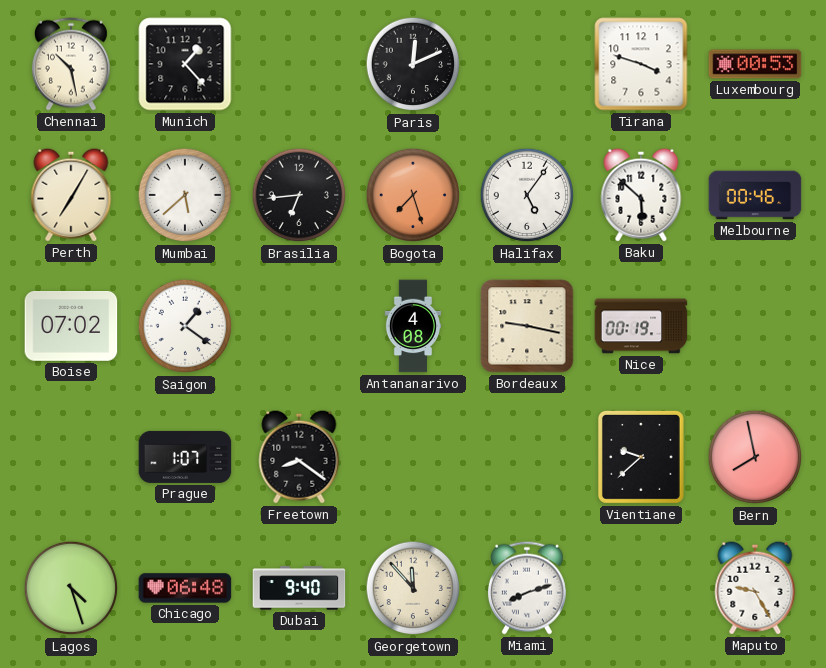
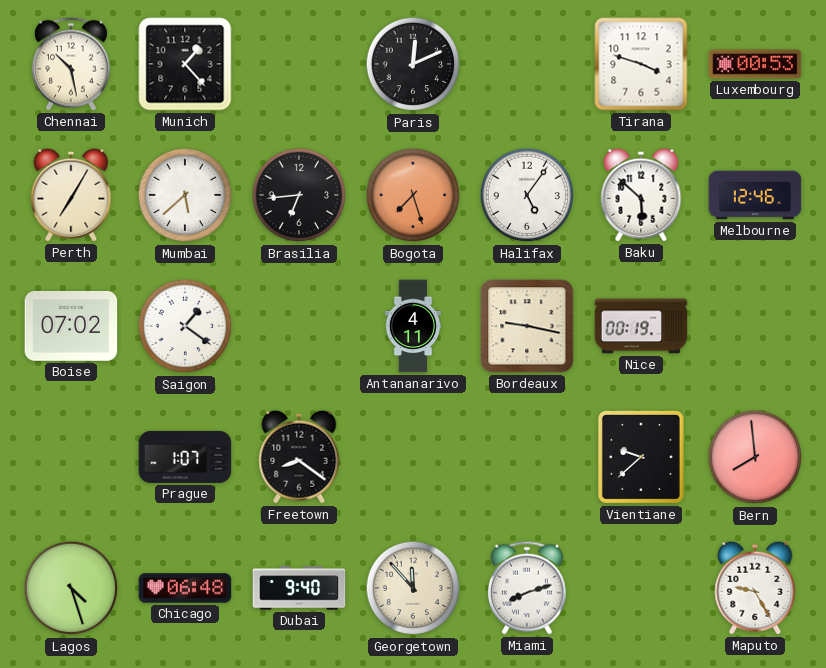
Melbourne: 00:46 -> 12:46
Antananarivo: 4:08 -> 4:11
Bern: 7:58 -> 7:59
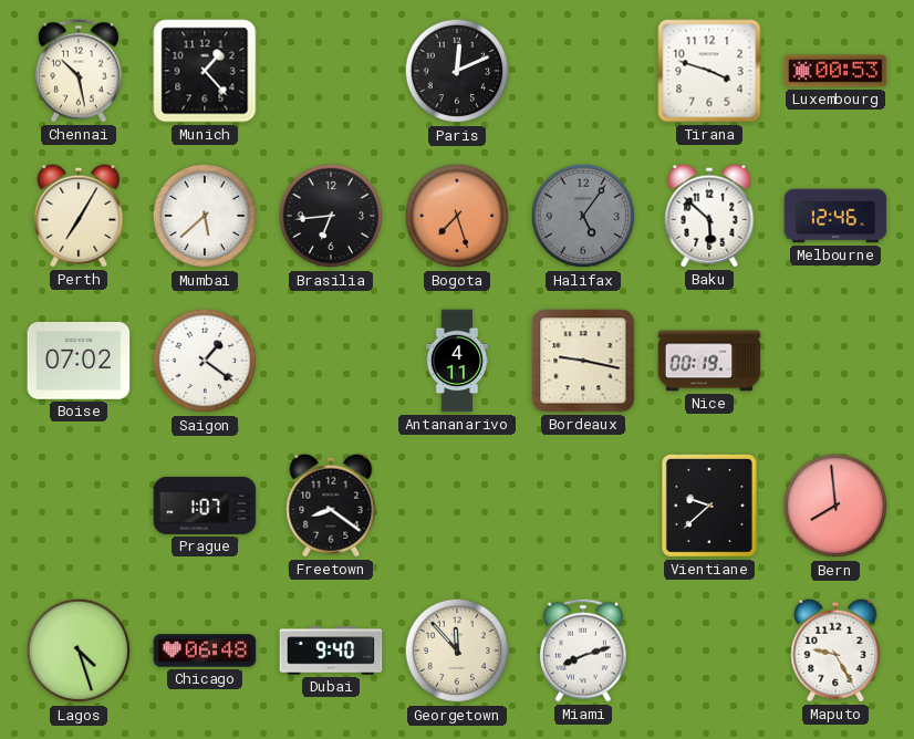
Halifax dial: white -> grey
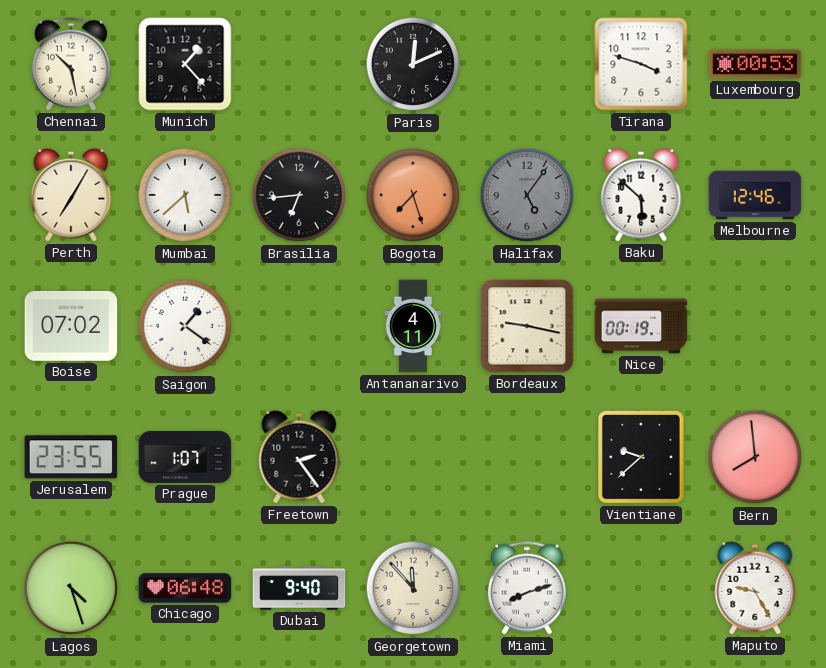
Jerusalem: none -> 23:55
Freetown: 8:21 -> 2:24
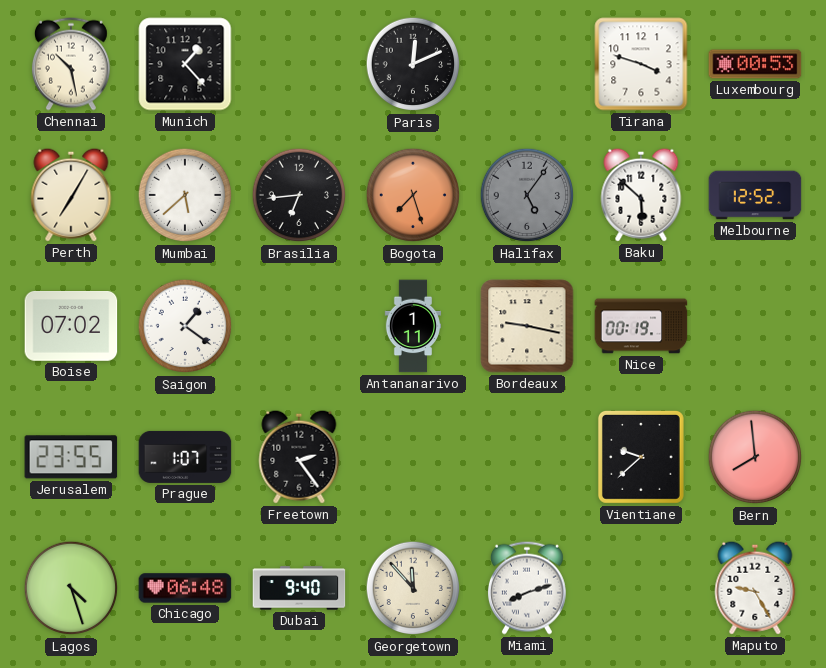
Melbourne: 12:46 -> 12:52
Antananarivo: 4:11 -> 1:11
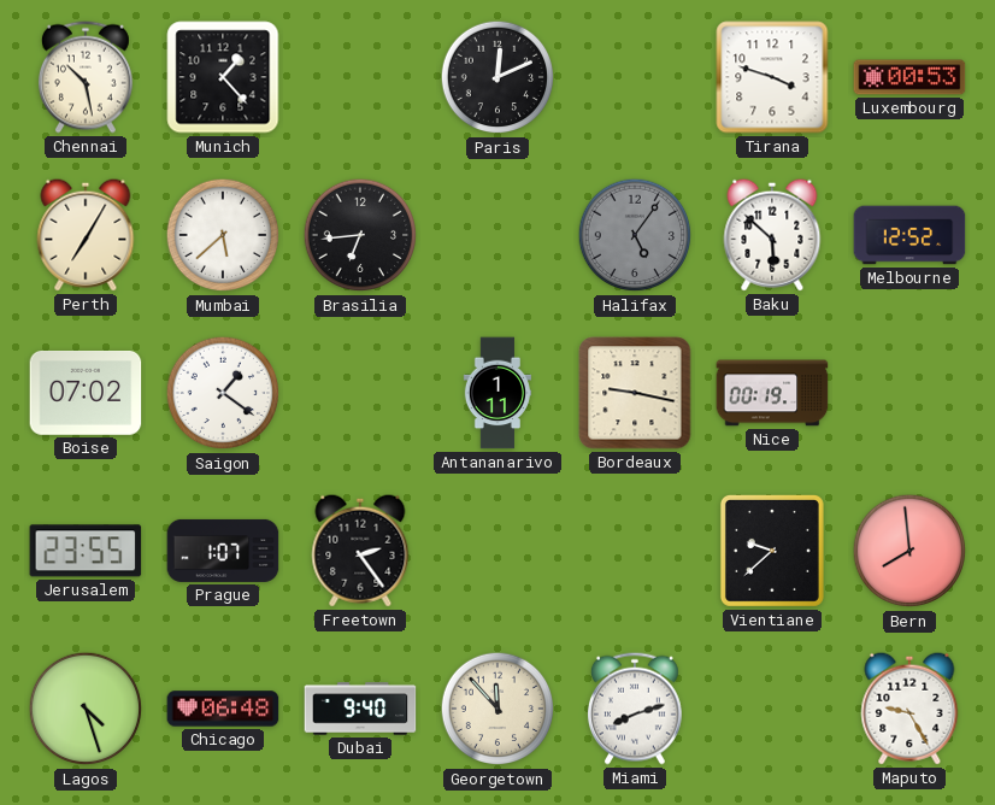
Bogota: 7:27 -> none
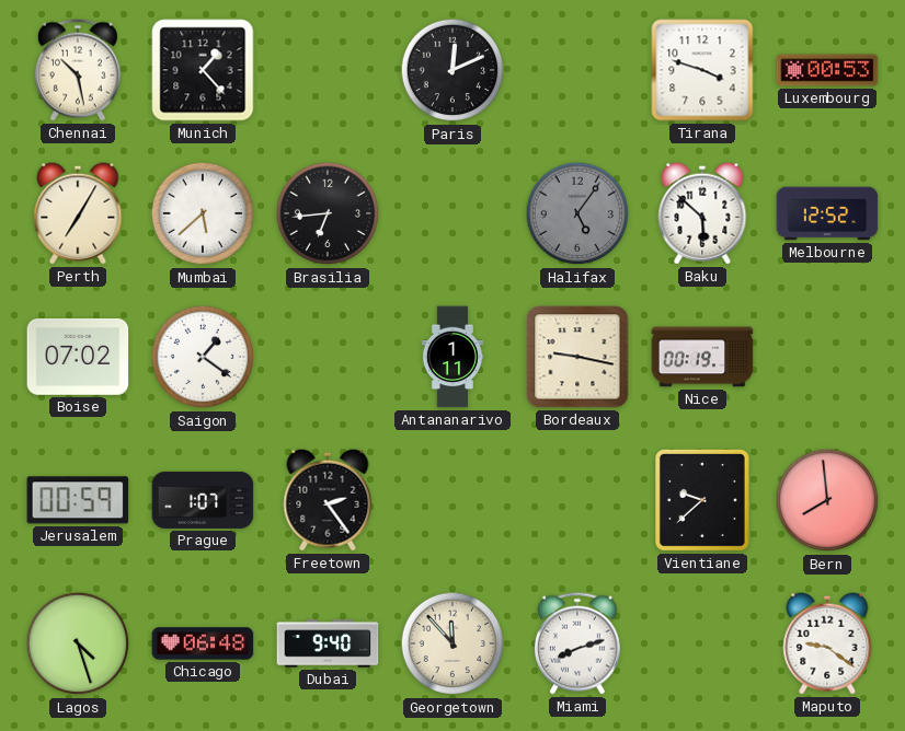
Jerusalem: 23:55 -> 00:59
Maputo: 9:25 -> 9:21
